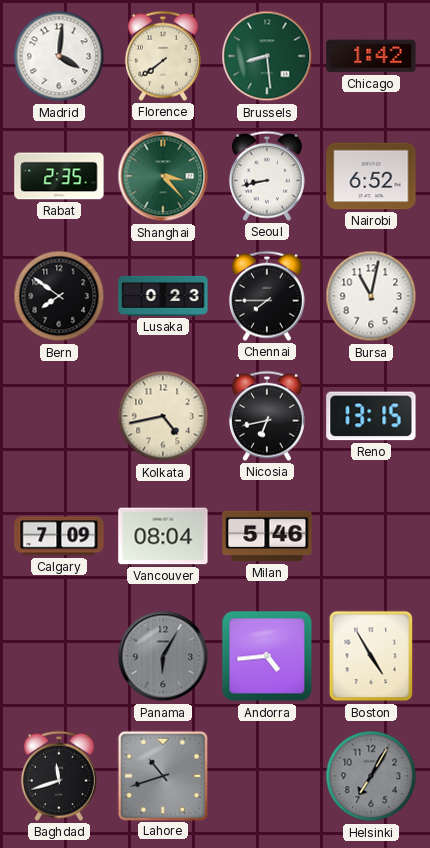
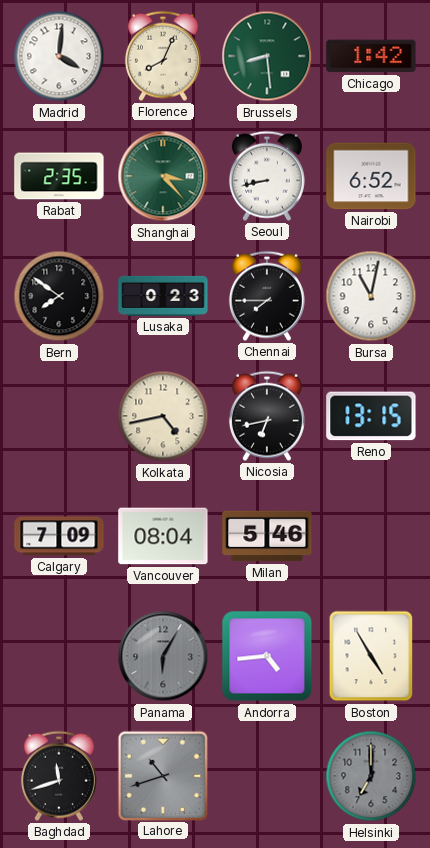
Florence: 7:39 -> 8:04
Helsinki: 7:05 -> 7:00
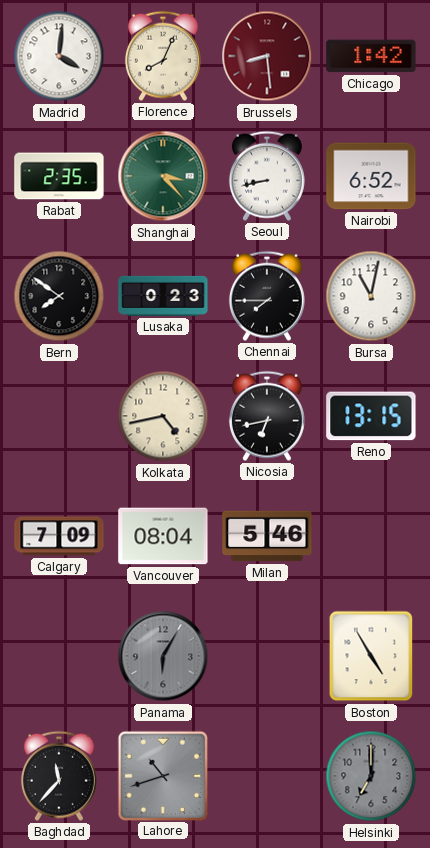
Brussels dial: green -> burgundy
Andorra: 4:44 -> none
Baghdad: 11:42 -> 11:37
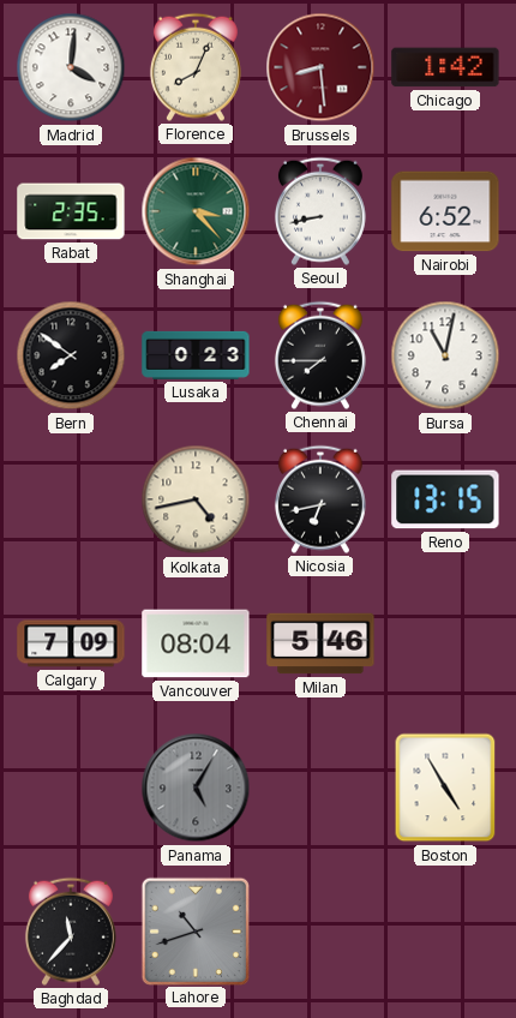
Panama: 6:05 -> 5:05
Helsinki: 7:00 -> none
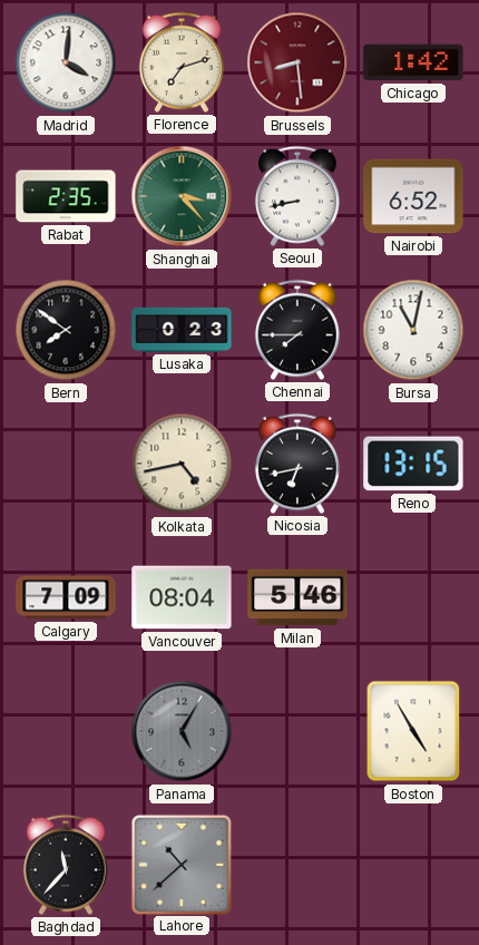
Florence: 8:04 -> 7:12
Lahore: 10:42 -> 10:38
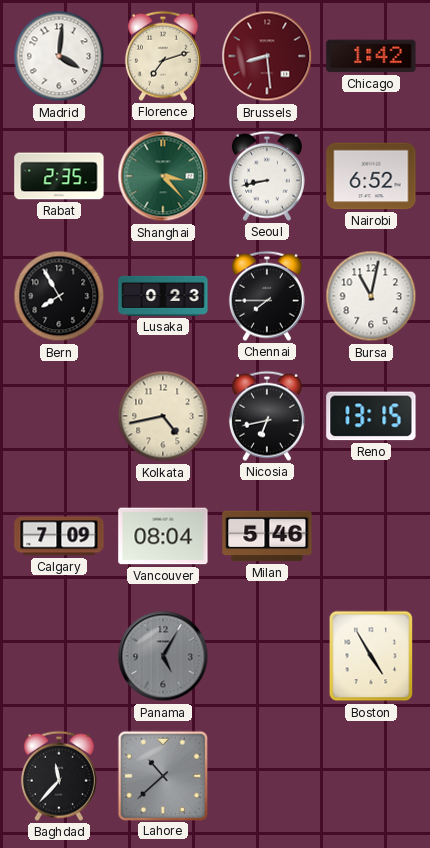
Bern: 7:51 -> 7:55
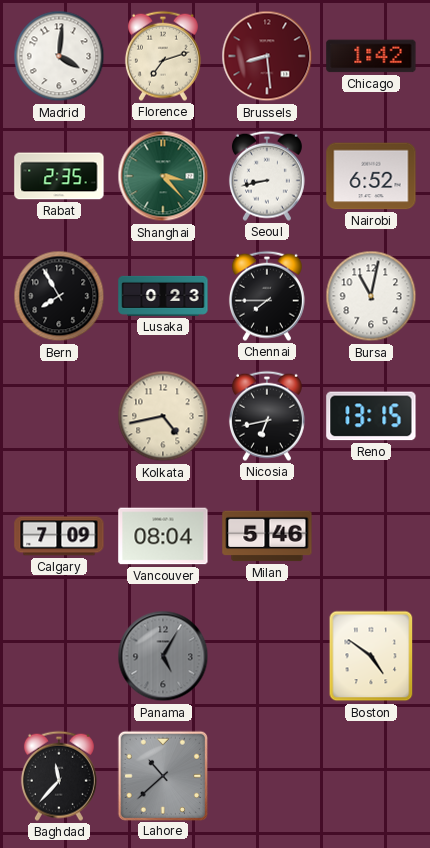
Boston: 4:55 -> 4:51
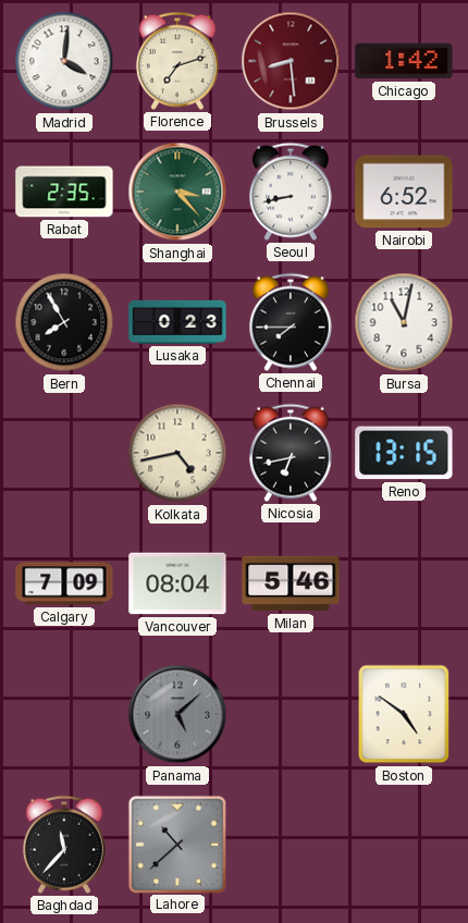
Panama: 5:05 -> 5:08
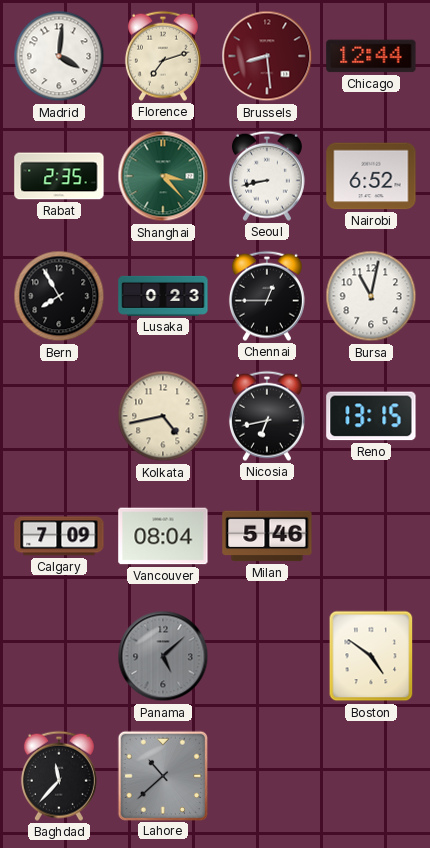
Chicago: 1:42 -> 12:44
Chennai: 7:45 -> 12:45
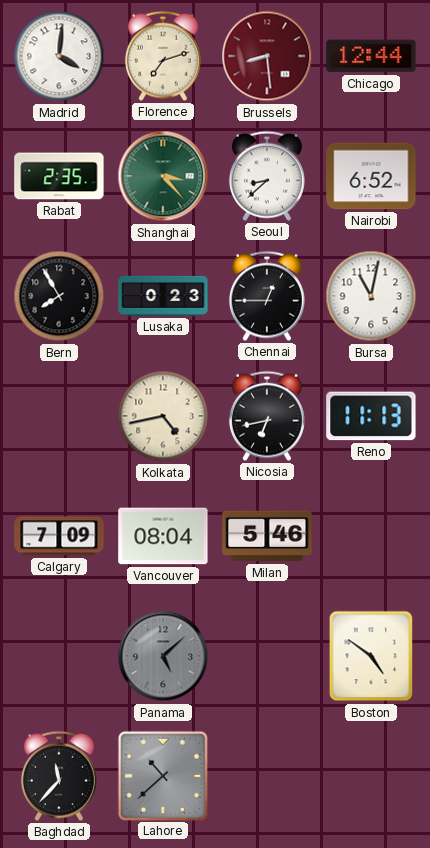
Seoul: 8:43 -> 8:38
Reno: 13:15 -> 11:13
